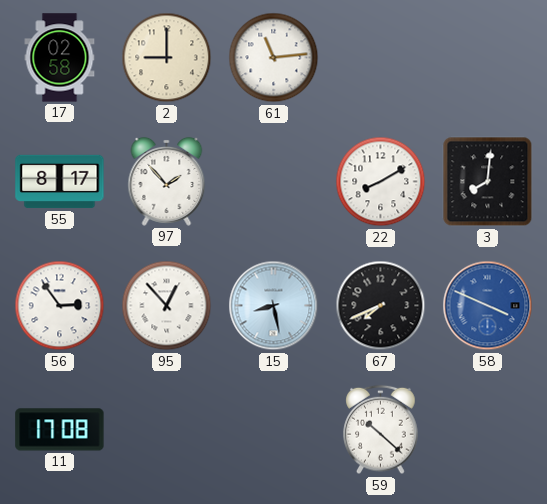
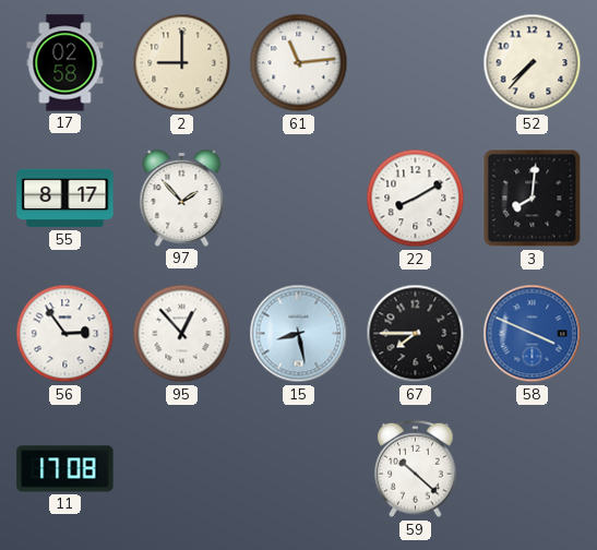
52: none -> 7:37
67: 7:41 -> 7:45
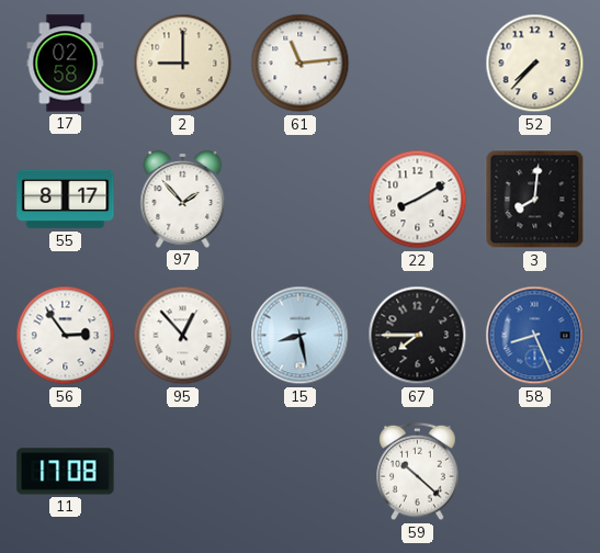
58: 3:49 -> 8:26
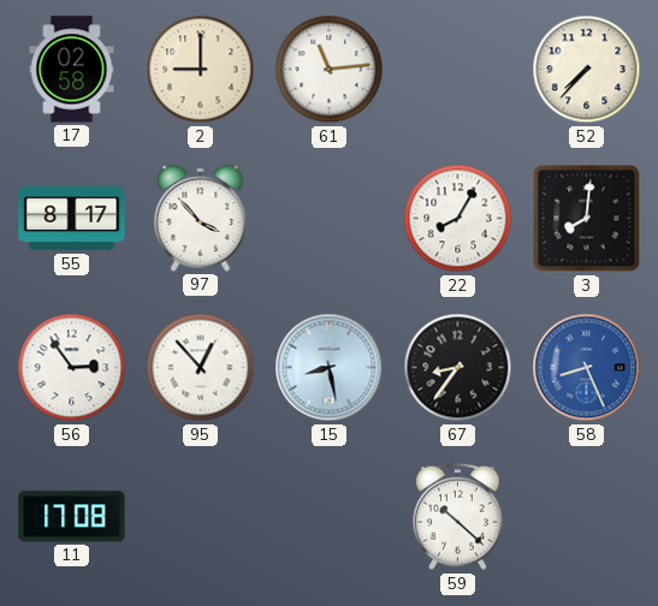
97: 1:53 -> 3:53
22: 8:10 -> 8:05
67: 7:45 -> 8:36
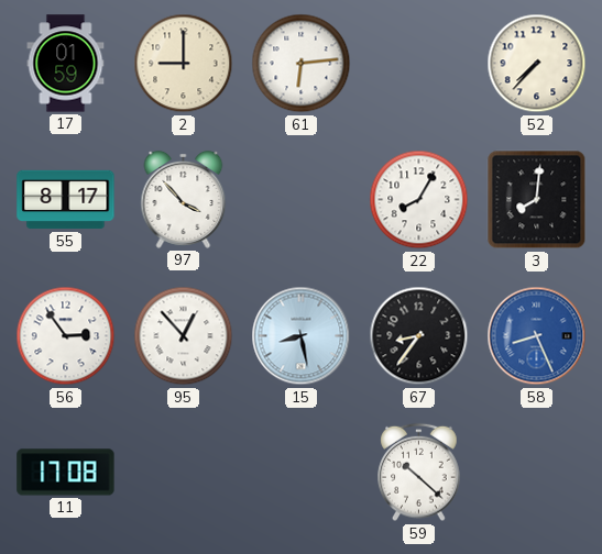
17: 02:58 -> 01:59
61: 11:14 -> 6:14
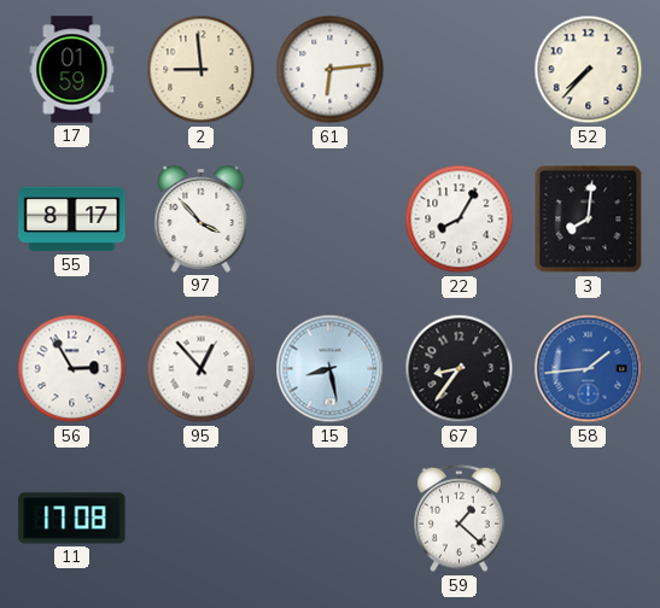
2: 9:00 -> 8:59
56: 2:54 -> 2:55
58: 8:26 -> 1:44
59: 10:22 -> 1:22
